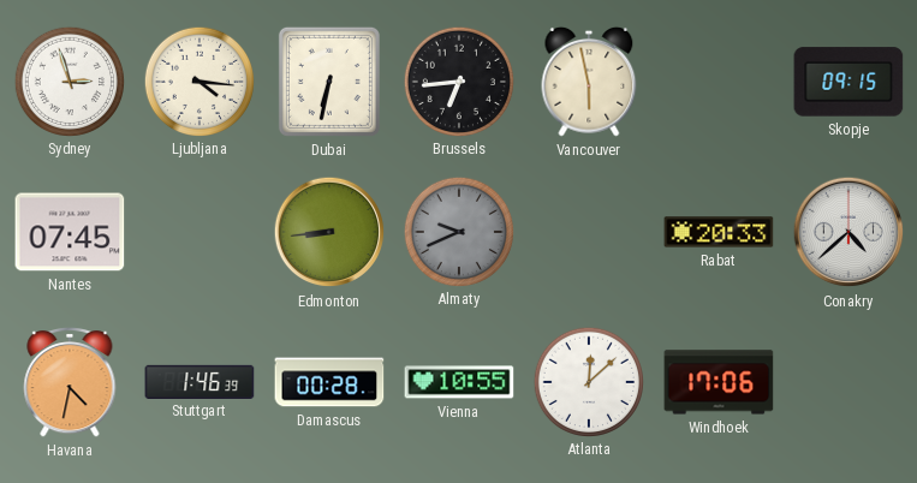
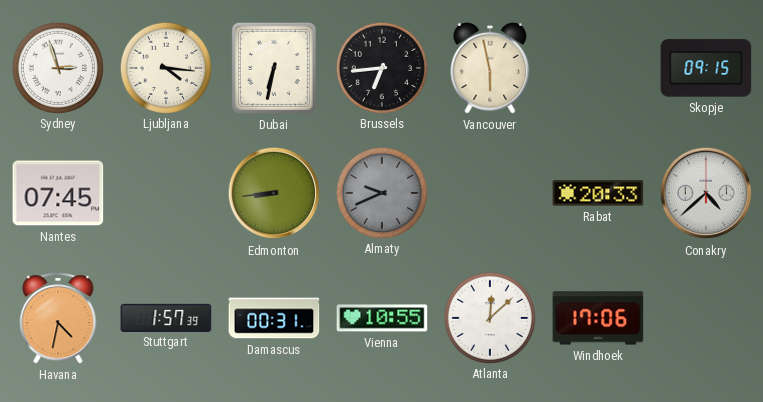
Stuttgart: 1:46 -> 1:57
Damascus: 00:28 -> 00:31
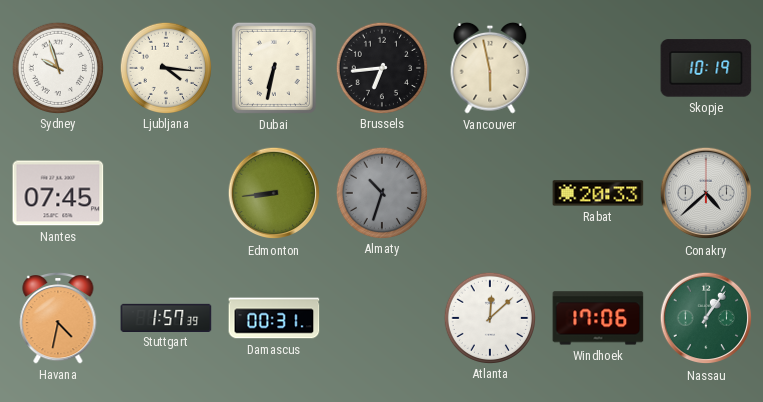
Sydney: 2:57 -> 9:57
Skopje: 09:15 -> 10:19
Almaty: 9:41 -> 10:33
Vienna: 10:55 -> none
Nassau: none -> 1:06
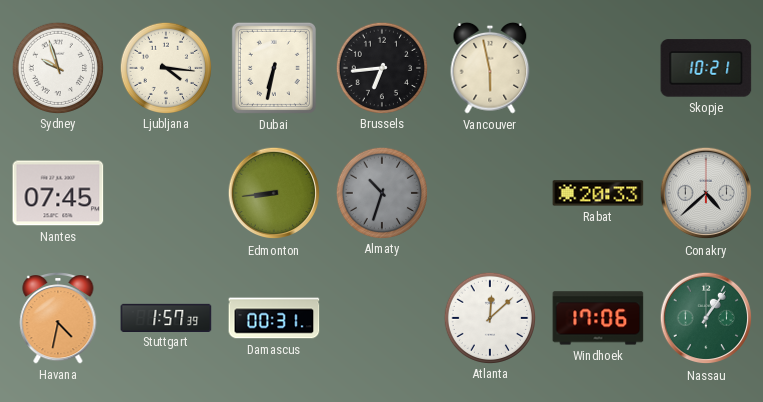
Skopje: 10:19 -> 10:21
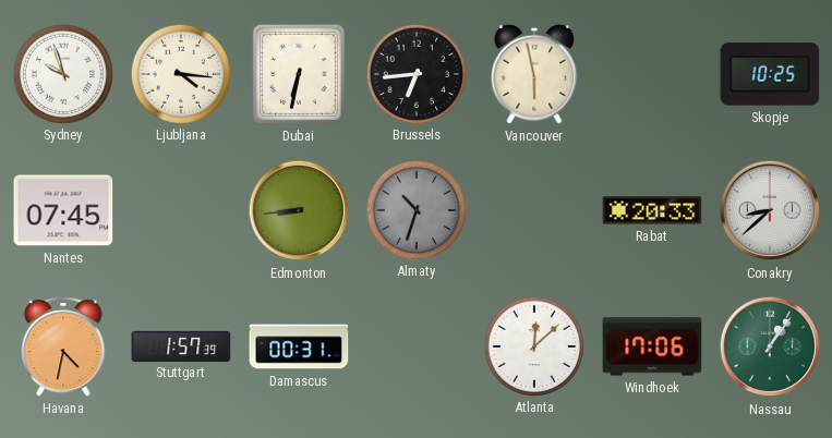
Skopje: 10:21 -> 10:25
Conakry: 4:38 -> 8:38
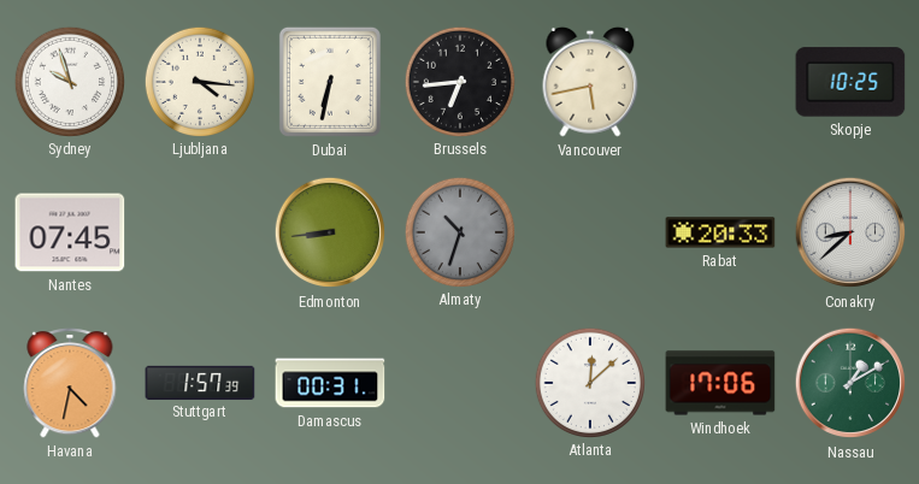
Vancouver: 5:58 -> 5:43
Nassau: 1:06 -> 1:10
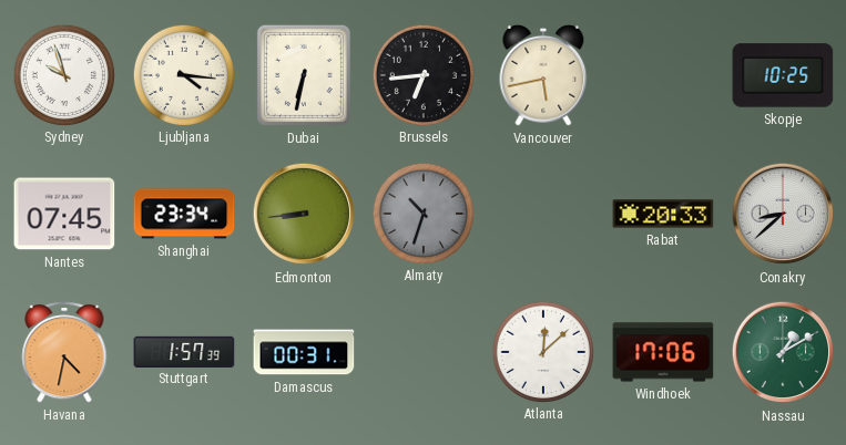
Shanghai: none -> 23:34
